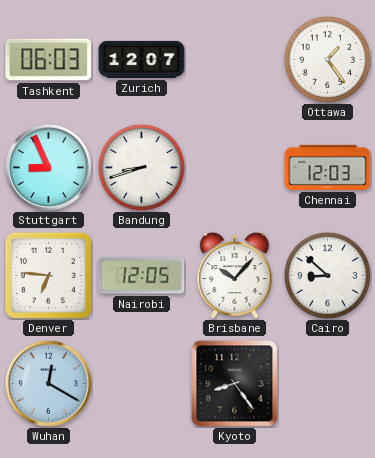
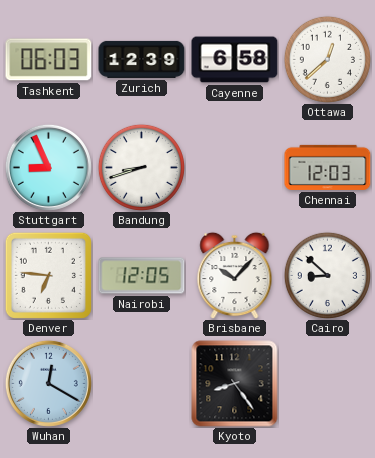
Zurich: 12:07 -> 12:39
Cayenne: none -> 6:58
Ottawa: 1:24 -> 12:38
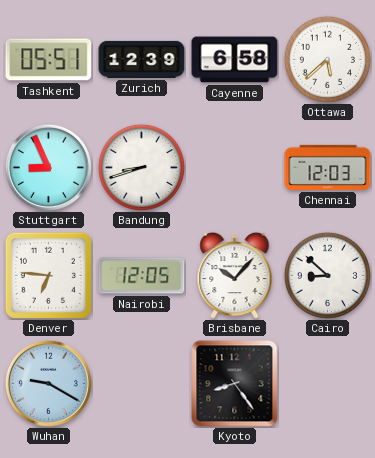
Tashkent: 06:03 -> 05:51
Ottawa: 12:38 -> 5:38
Wuhan: 12:20 -> 9:20
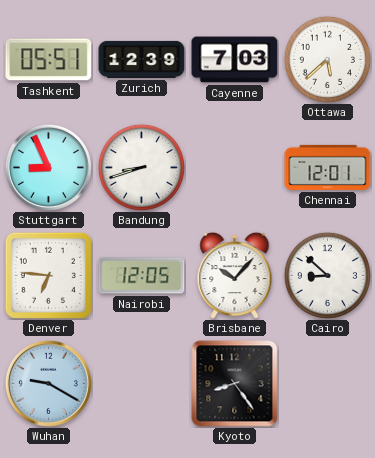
Cayenne: 6:58 -> 7:03
Chennai: 12:03 -> 12:01
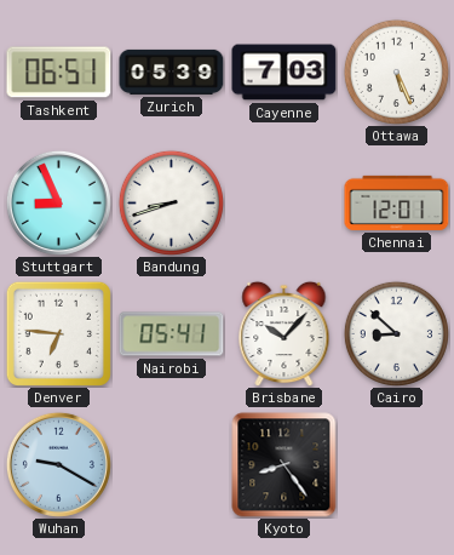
Tashkent: 05:51 -> 06:51
Zurich: 12:39 -> 05:39
Ottawa: 5:38 -> 5:26
Nairobi: 12:05 -> 05:41
